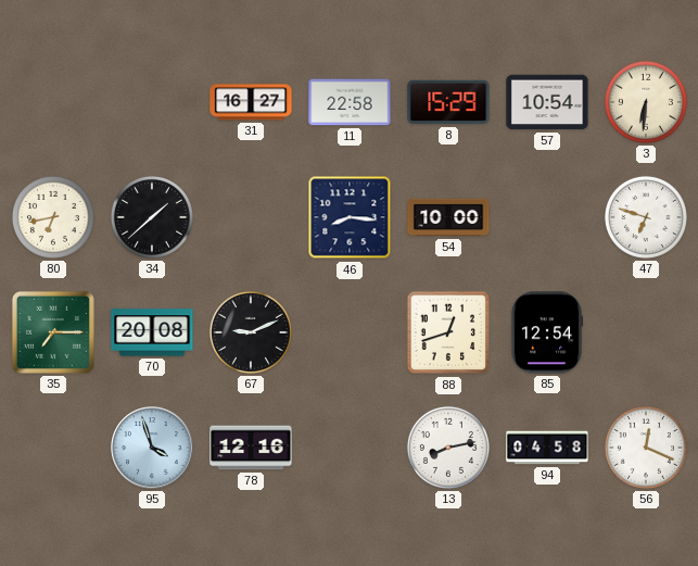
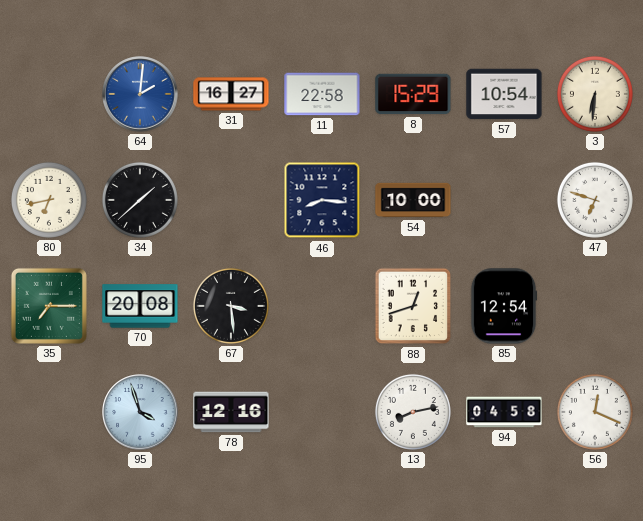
64: none -> 2:01
67: 9:11 -> 3:29
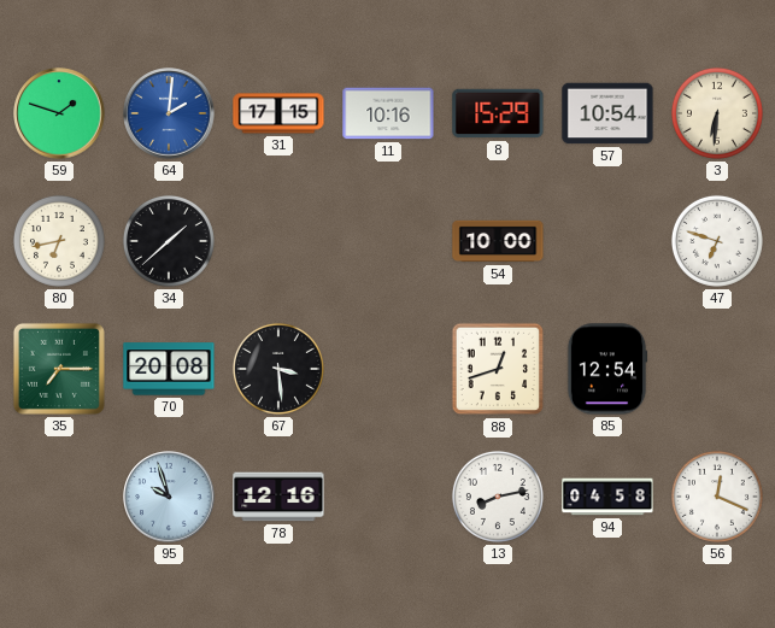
59: none -> 1:48
31: 16:27 -> 17:15
11: 22:58 -> 10:16
46: 8:16 -> none
95: 3:57 -> 9:57
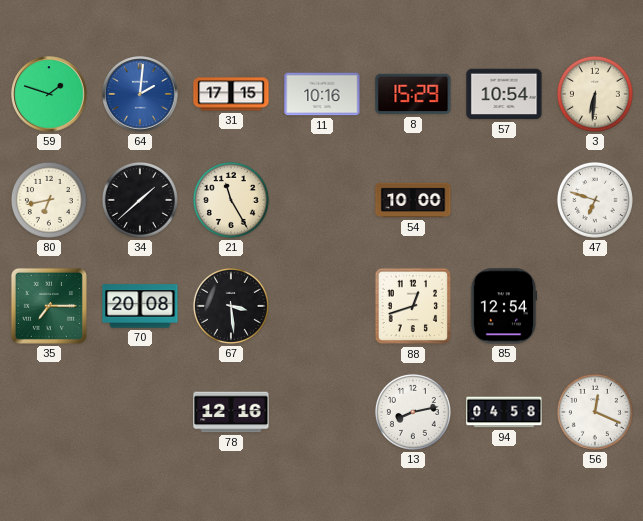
21: none -> 11:25
95: 9:57 -> none
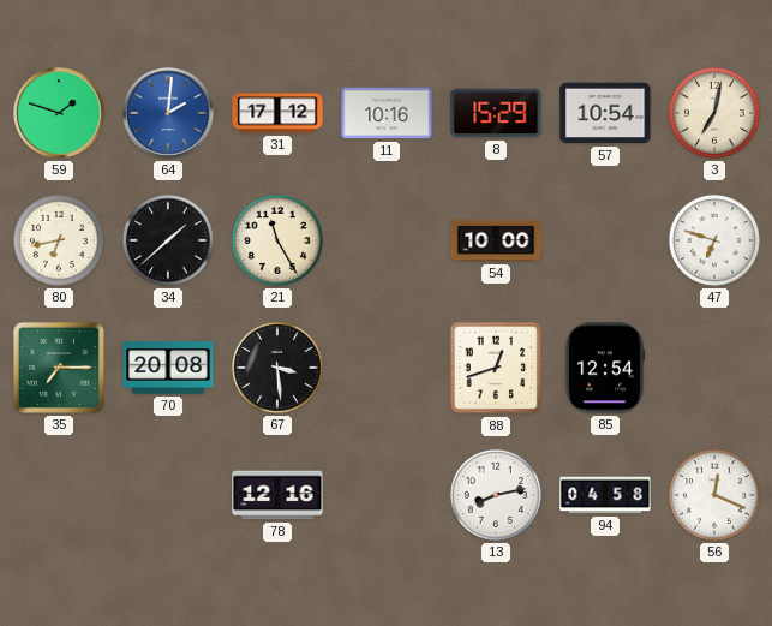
31: 17:15 -> 17:12
3: 6:31 -> 7:02
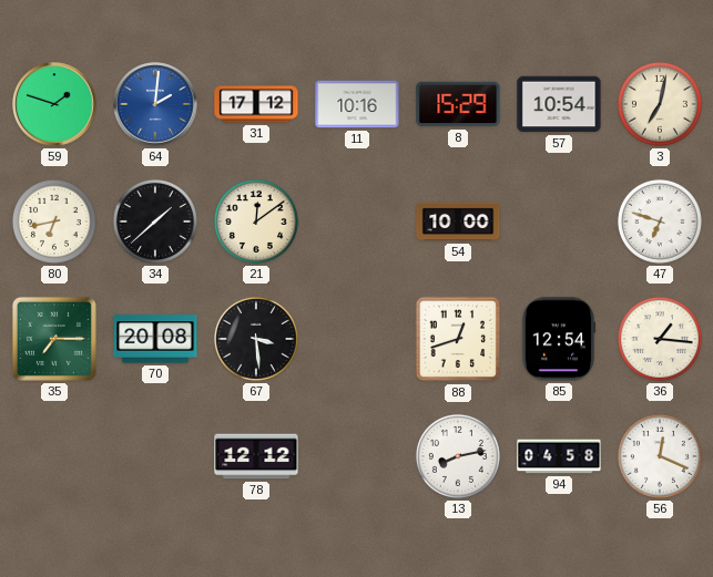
21: 11:25 -> 12:09
36: none -> 1:16
78: 12:16 -> 12:12
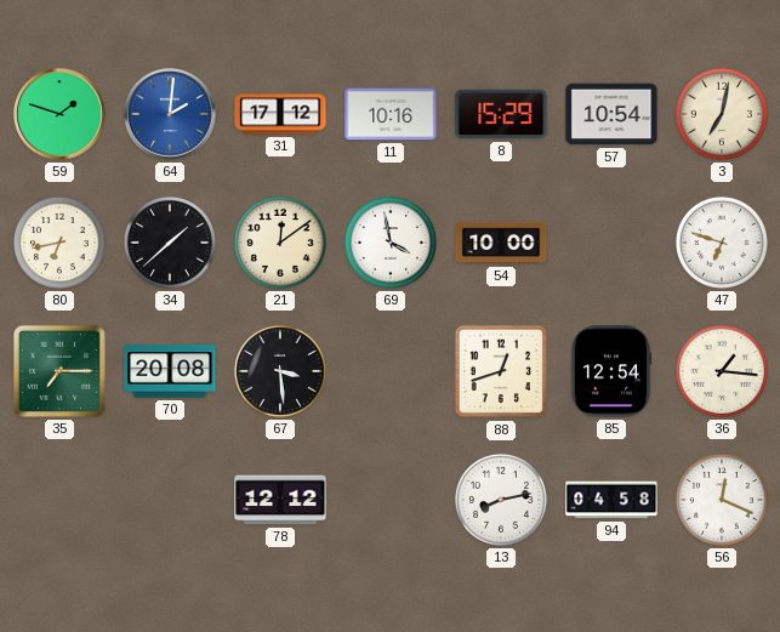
69: none -> 3:58
